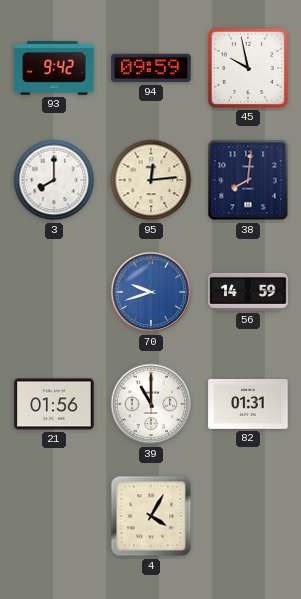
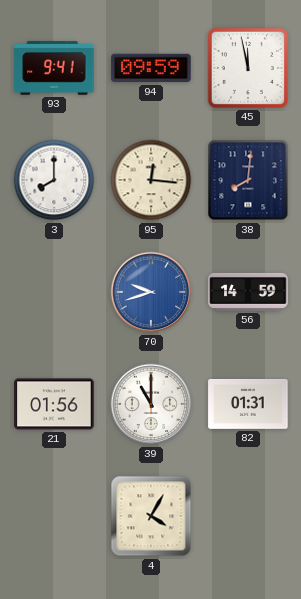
93: 9:42 -> 9:41
45: 9:58 -> 11:58
95: 12:14 -> 12:16
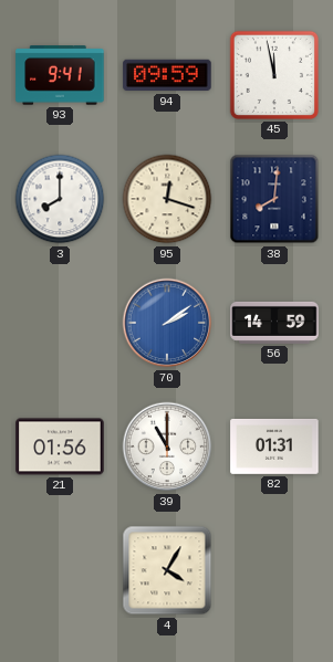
95: 12:16 -> 12:18
70: 9:42 -> 2:09
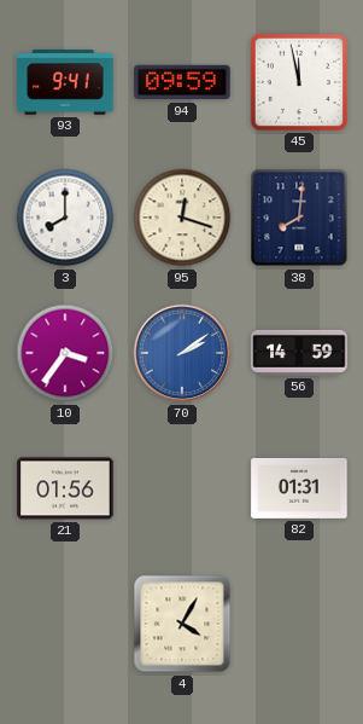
10: none -> 3:36
39: 11:00 -> none
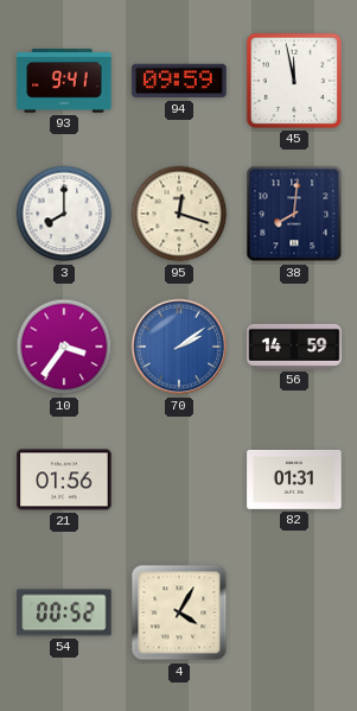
54: none -> 00:52
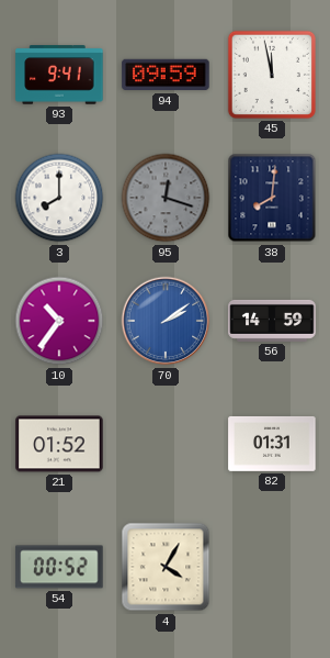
95 dial: cream -> grey
10: 3:36 -> 10:36
21: 01:56 -> 01:52
